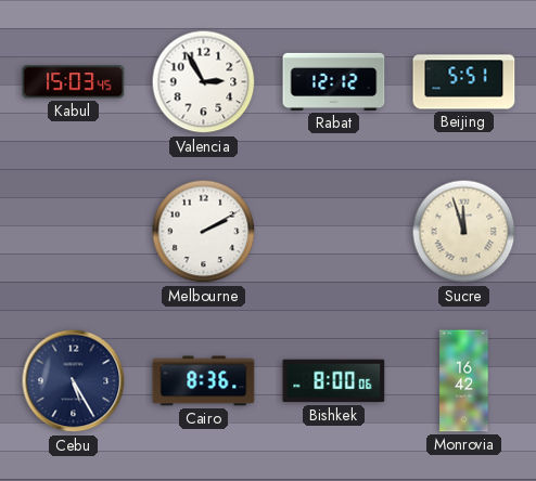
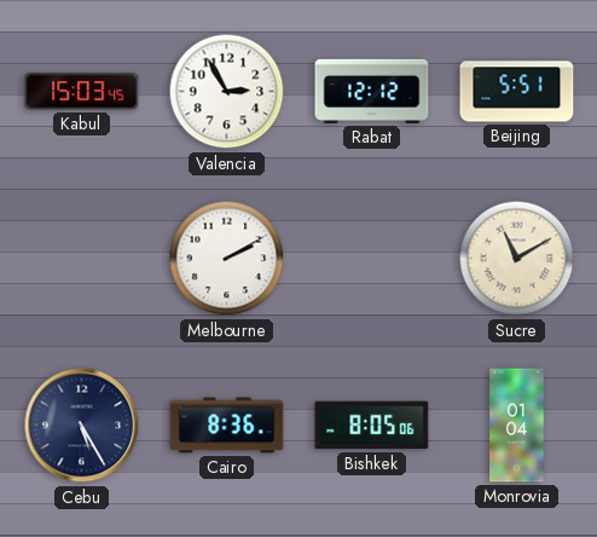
Sucre: 11:57 -> 11:10
Bishkek: 8:00 -> 8:05
Monrovia: 16:42 -> 01:04
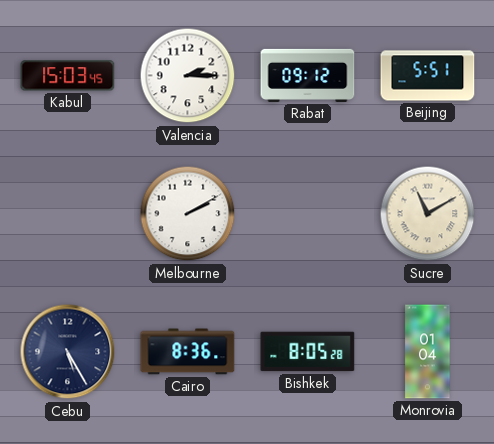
Valencia: 2:55 -> 2:15
Rabat: 12:12 -> 09:12
Bishkek: 8:05:06 -> 8:05:28
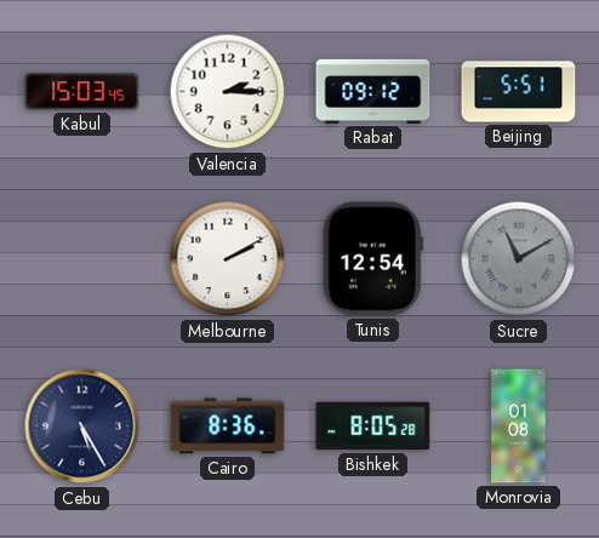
Tunis: none -> 12:54
Sucre dial: cream -> grey
Monrovia: 01:04 -> 01:08
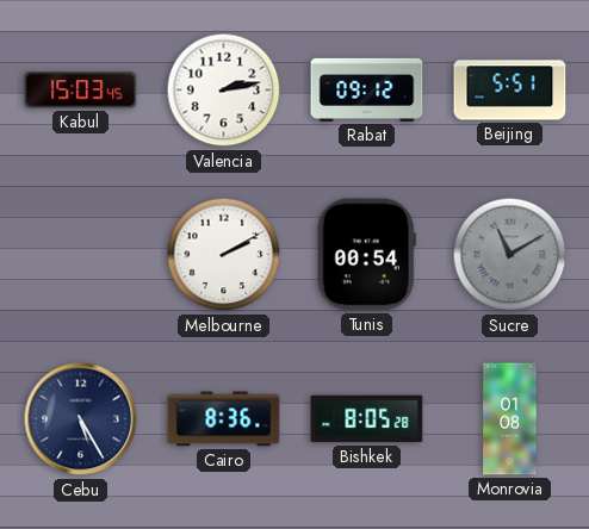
Valencia: 2:15 -> 2:13
Tunis: 12:54 -> 00:54
